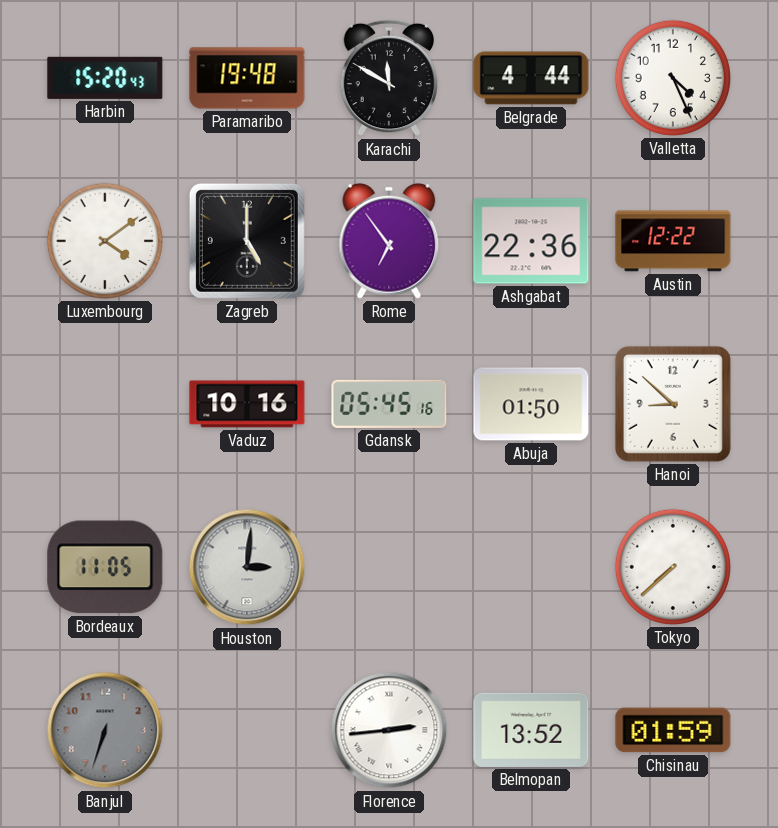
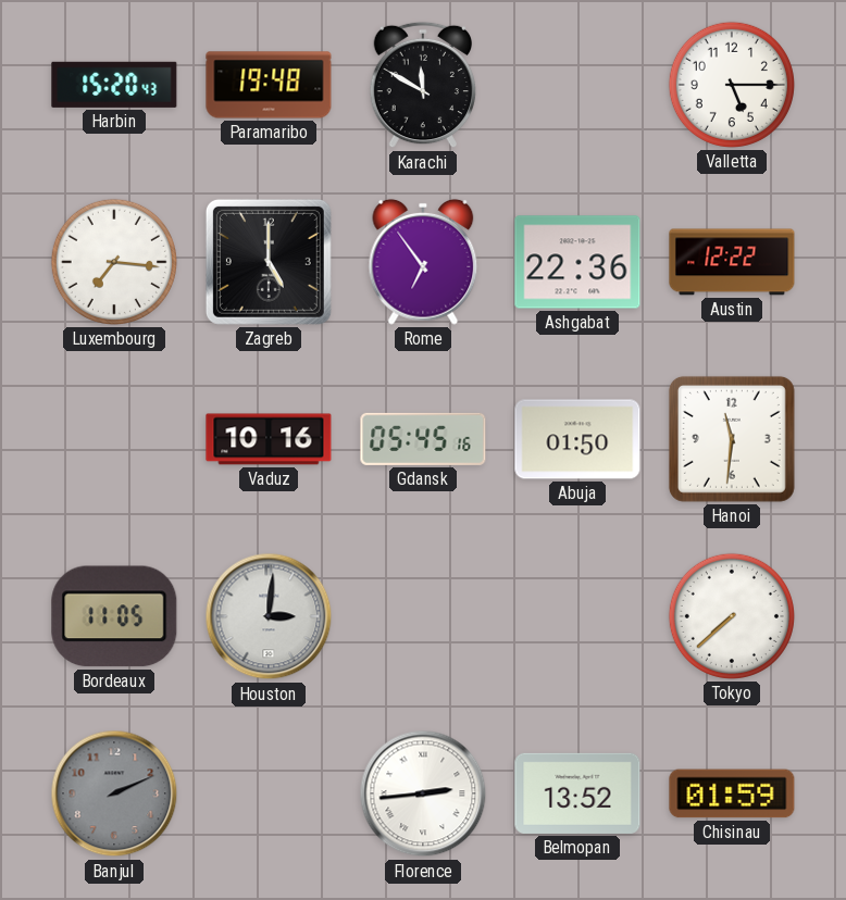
Belgrade: 4:44 -> none
Valletta: 4:26 -> 5:15
Luxembourg: 4:09 -> 7:16
Hanoi: 8:52 -> 11:31
Banjul: 6:33 -> 2:11
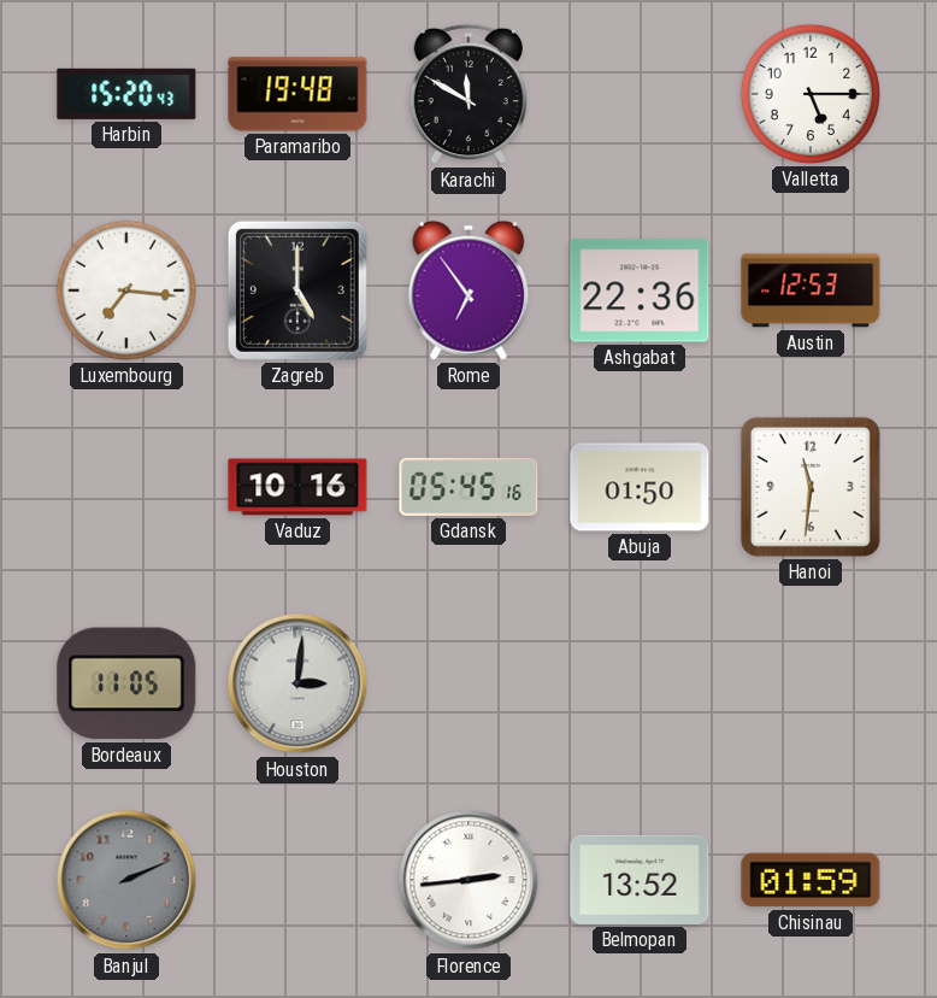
Austin: 12:22 -> 12:53
Tokyo: 7:38 -> none
